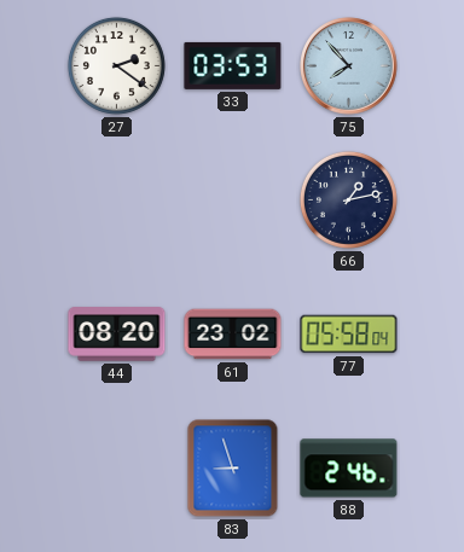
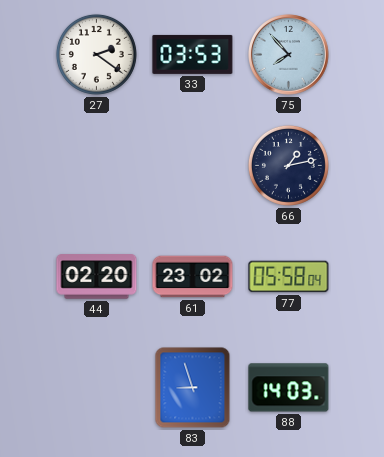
44: 08:20 -> 02:20
88: 2:46 -> 14:03
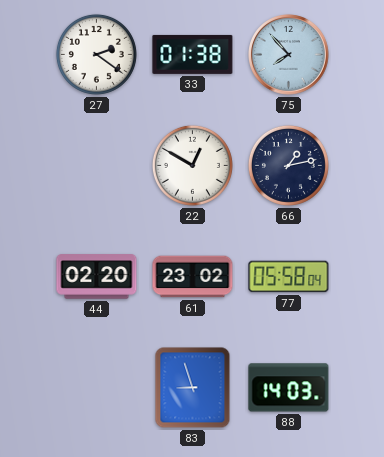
33: 03:53 -> 01:38
22: none -> 12:50
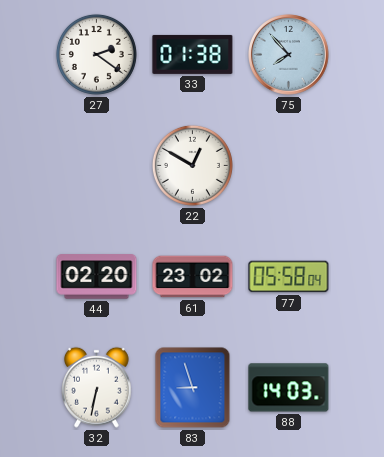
66: 1:13 -> none
32: none -> 6:32
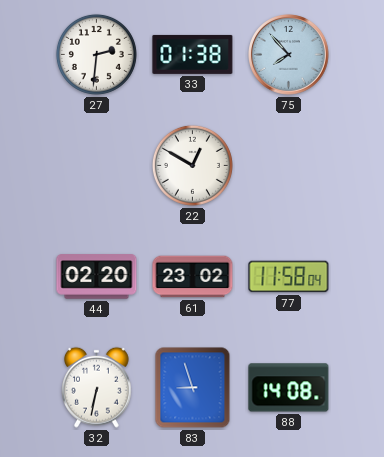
27: 2:21 -> 2:31
77: 05:58 -> 11:58
88: 14:03 -> 14:08
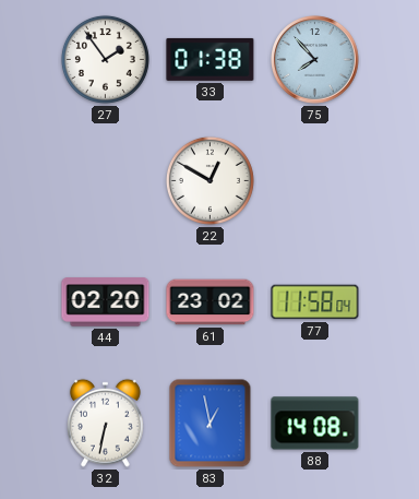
27: 2:31 -> 1:54
83: 8:57 -> 12:58
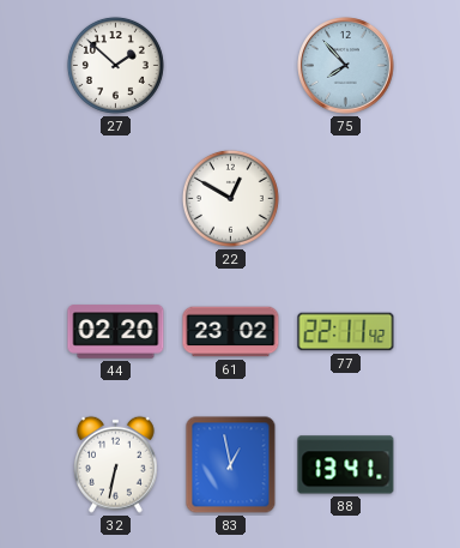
27: 1:54 -> 1:52
33: 01:38 -> none
77: 11:58 -> 22:11
88: 14:08 -> 13:41
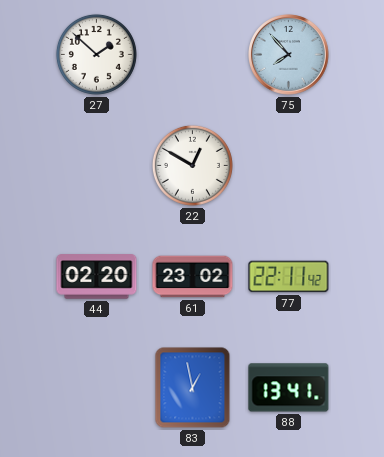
32: 6:32 -> none
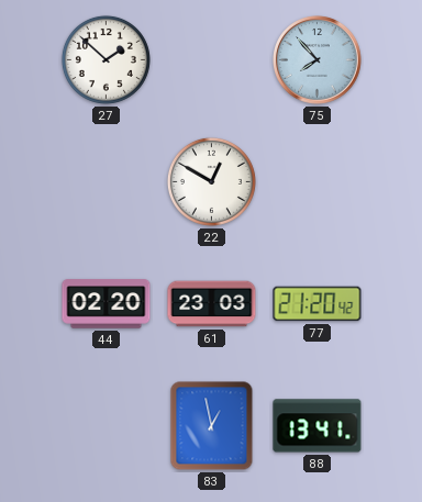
61: 23:02 -> 23:03
77: 22:11 -> 21:20
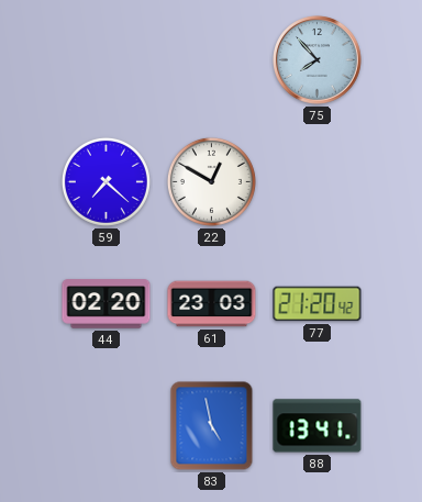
27: 1:52 -> none
59: none -> 7:22
83: 12:58 -> 4:58
